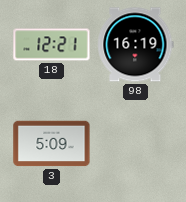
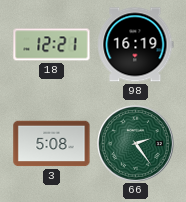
3: 5:09 -> 5:08
66: none -> 2:24
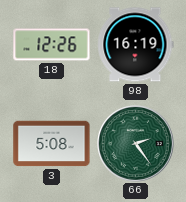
18: 12:21 -> 12:26
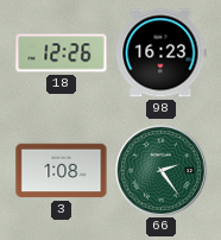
98: 16:19 -> 16:23
3: 5:08 -> 1:08
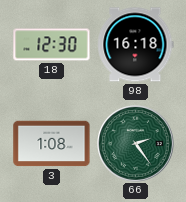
18: 12:26 -> 12:30
98: 16:23 -> 16:18
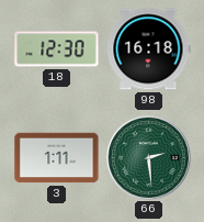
3: 1:08 -> 1:11
66: 2:24 -> 2:29
